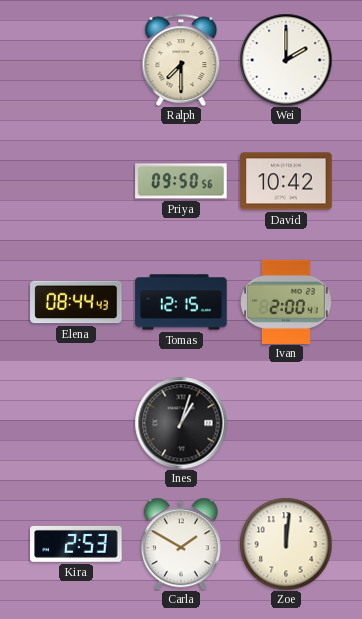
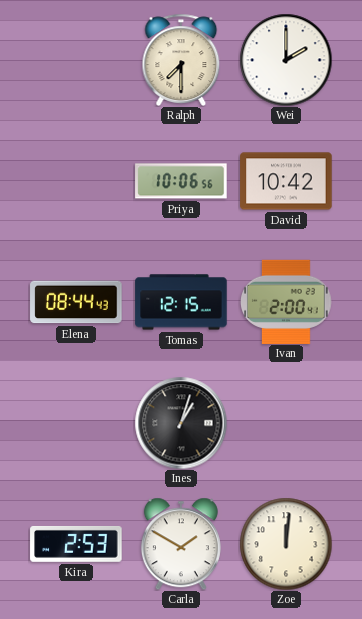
Priya: 09:50 -> 10:06
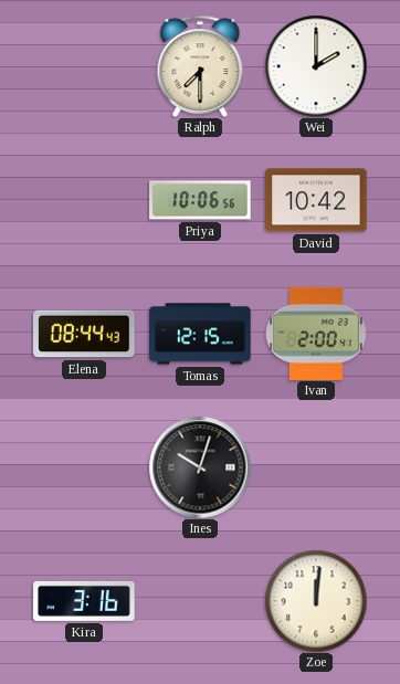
Ines: 1:03 -> 10:03
Kira: 2:53 -> 3:16
Carla: 1:50 -> none
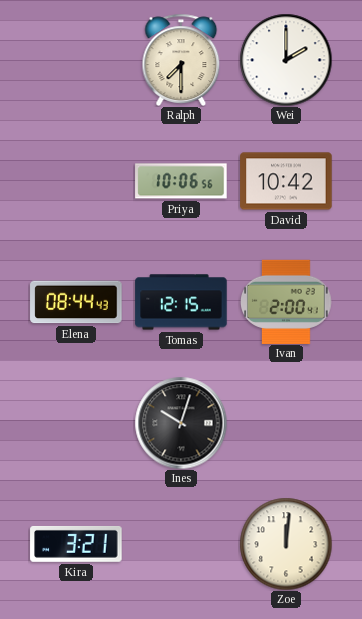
Kira: 3:16 -> 3:21
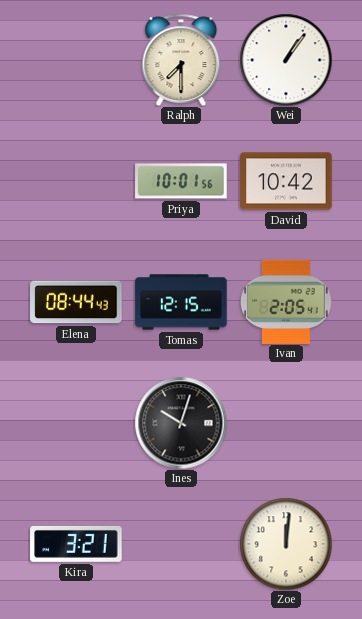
Wei: 2:00 -> 1:06
Priya: 10:06 -> 10:01
Ivan: 2:00 -> 2:05
